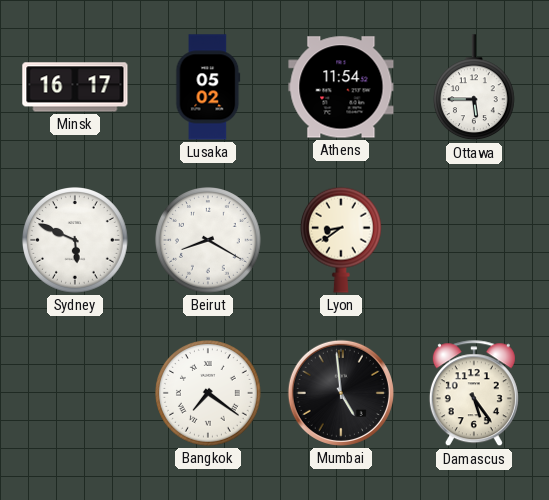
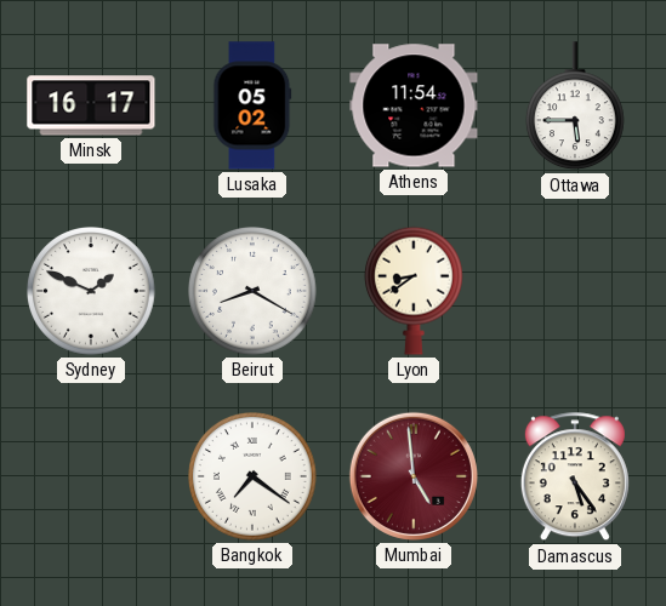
Sydney: 5:49 -> 1:49
Mumbai dial: black -> burgundy
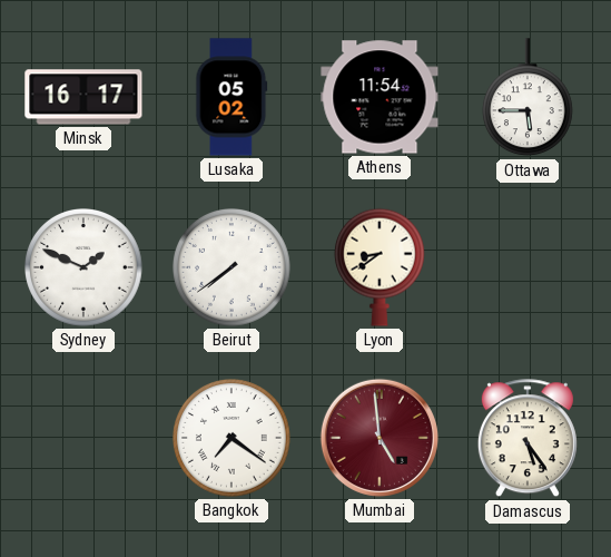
Beirut: 8:20 -> 7:39
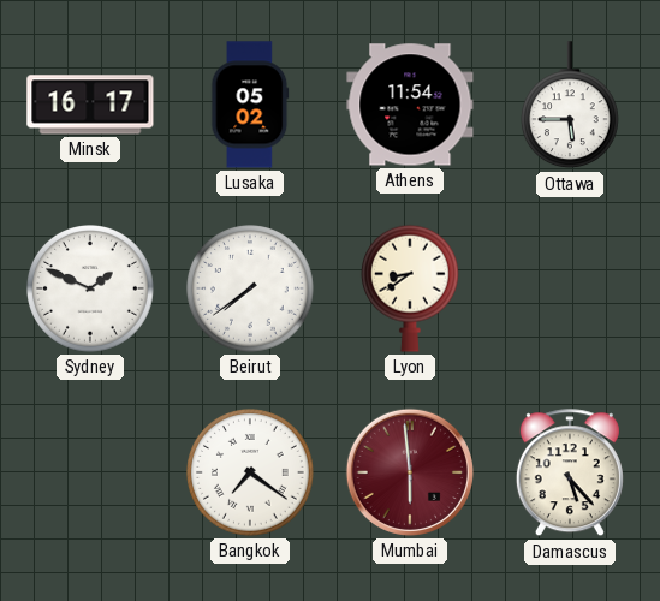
Mumbai: 4:59 -> 5:59
Damascus: 5:24 -> 5:23
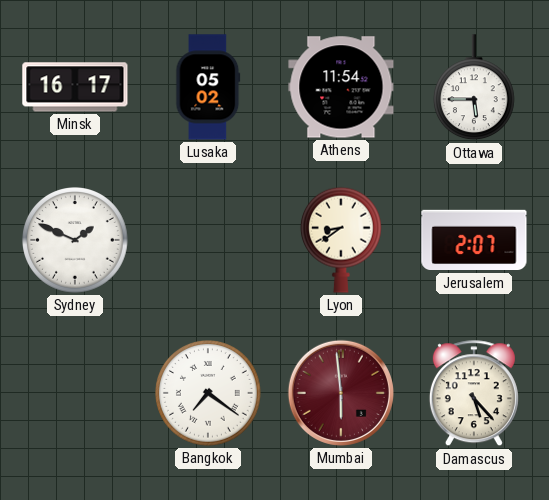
Beirut: 7:39 -> none
Jerusalem: none -> 2:07
